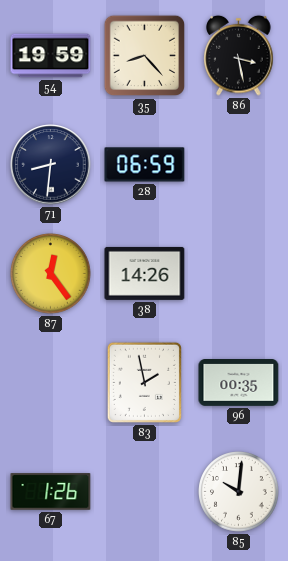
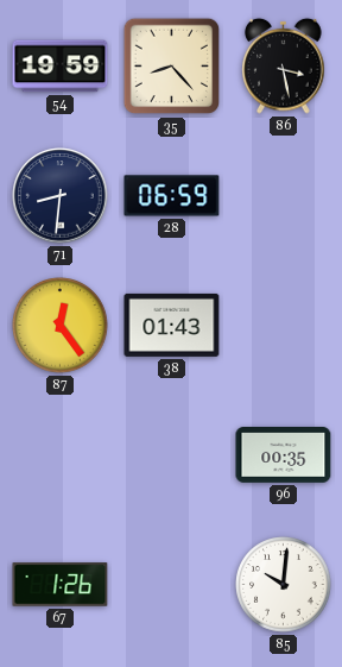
38: 14:26 -> 01:43
83: 1:58 -> none
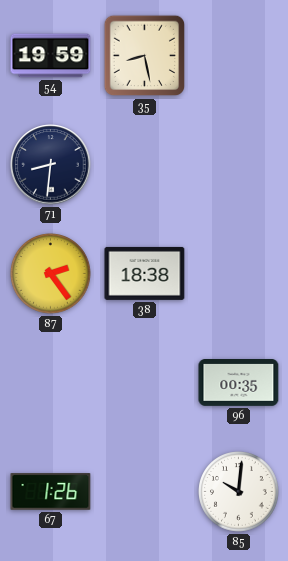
35: 8:23 -> 8:28
86: 3:28 -> none
28: 06:59 -> none
87: 12:24 -> 2:24
38: 01:43 -> 18:38
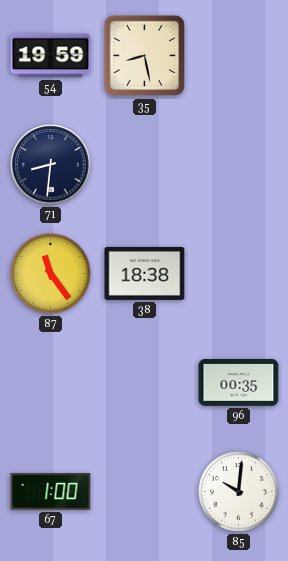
87: 2:24 -> 11:24
67: 1:26 -> 1:00
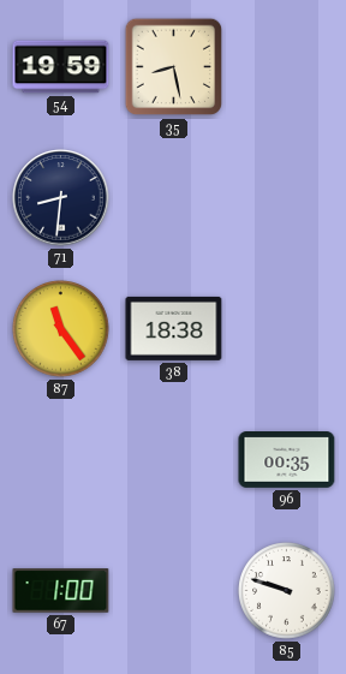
85: 10:01 -> 9:48
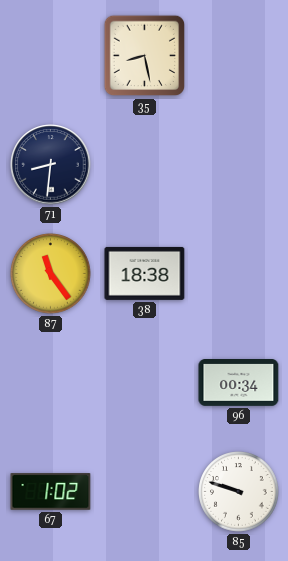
54: 19:59 -> none
96: 00:35 -> 00:34
67: 1:00 -> 1:02
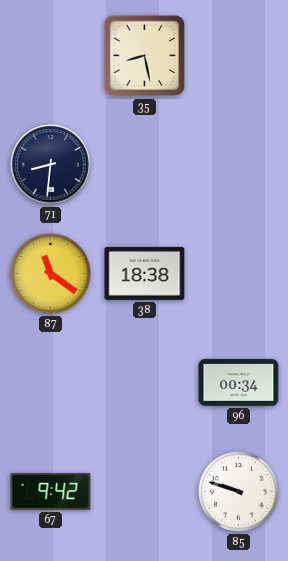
87: 11:24 -> 11:21
67: 1:02 -> 9:42
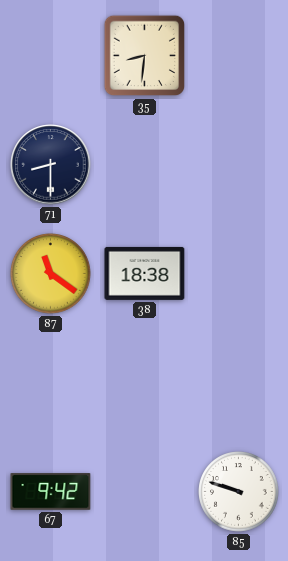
35: 8:28 -> 8:31
71: 8:31 -> 8:30
96: 00:34 -> none
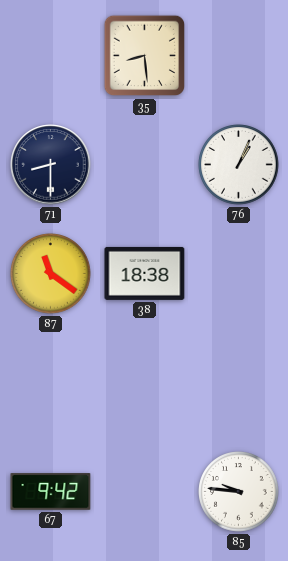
35: 8:31 -> 8:29
76: none -> 1:04
85: 9:48 -> 9:46
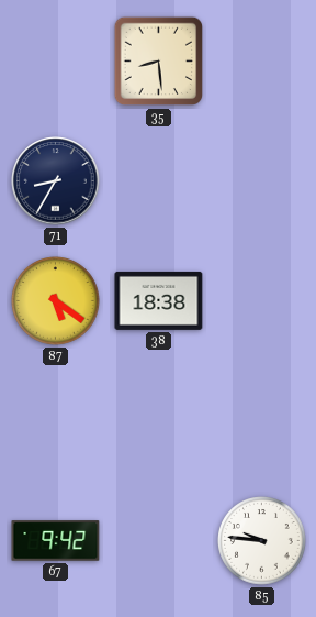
71: 8:30 -> 8:35
76: 1:04 -> none
87: 11:21 -> 5:21
